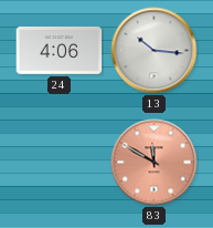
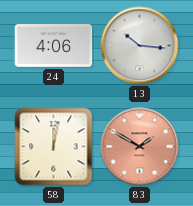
58: none -> 12:02
83: 11:50 -> 1:50
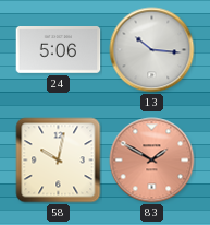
24: 4:06 -> 5:06
58: 12:02 -> 10:02
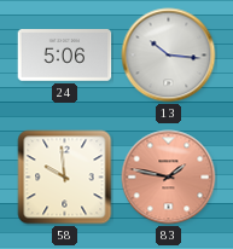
58: 10:02 -> 9:59
83: 1:50 -> 1:47
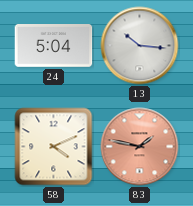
24: 5:06 -> 5:04
58: 9:59 -> 4:11
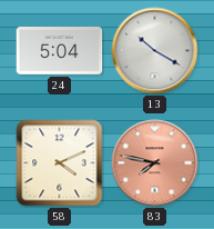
13: 10:16 -> 10:20
83: 1:47 -> 7:47
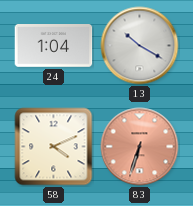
24: 5:04 -> 1:04
83: 7:47 -> 6:33
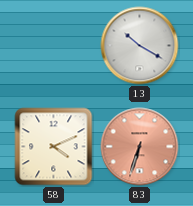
24: 1:04 -> none
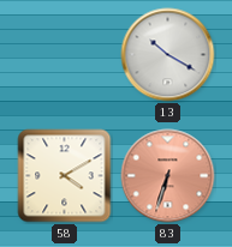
58: 4:11 -> 4:10
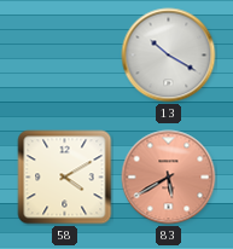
83: 6:33 -> 5:40
